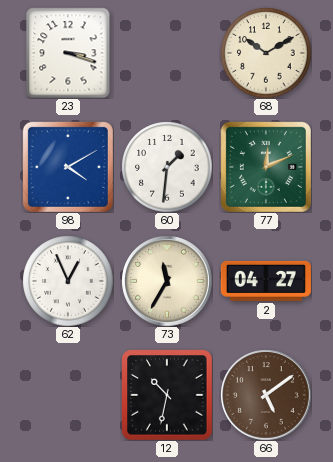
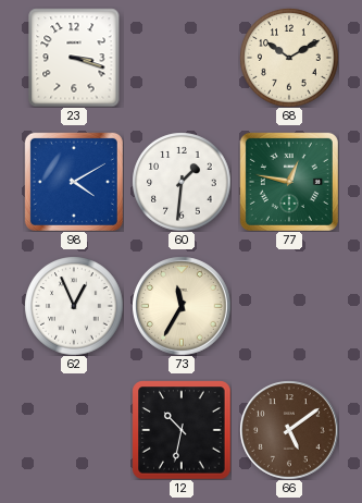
77: 12:11 -> 12:47
2: 04:27 -> none
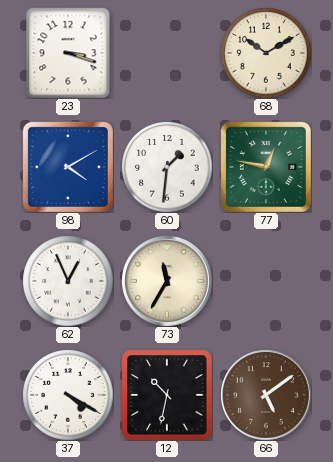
37: none -> 4:20
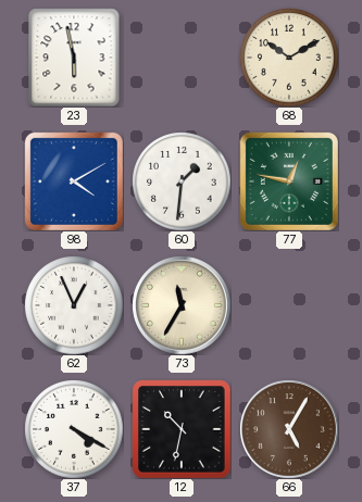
23: 3:18 -> 5:58
66: 5:09 -> 5:05
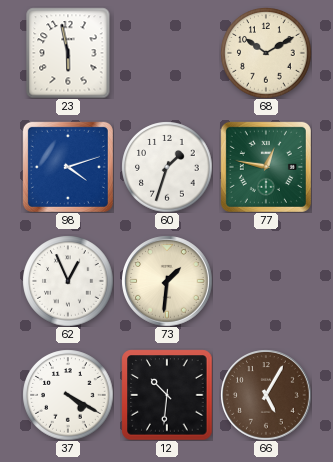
98: 4:10 -> 4:12
60: 1:31 -> 1:33
73: 11:35 -> 1:31
12: 10:32 -> 10:31
